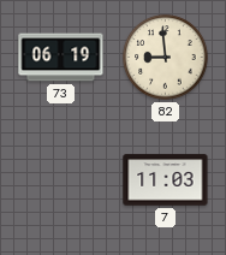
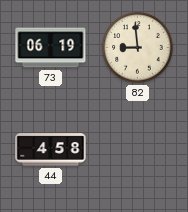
44: none -> 4:58
7: 11:03 -> none
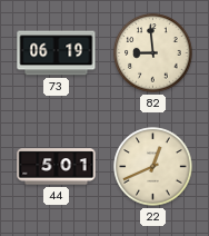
44: 4:58 -> 5:01
22: none -> 12:41
